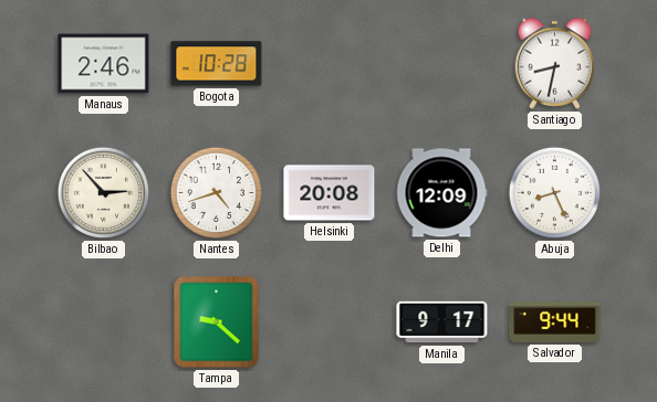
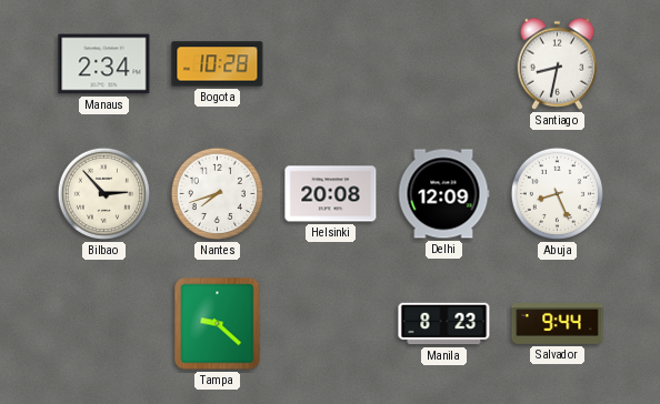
Manaus: 2:46 -> 2:34
Nantes: 4:42 -> 7:42
Manila: 9:17 -> 8:23
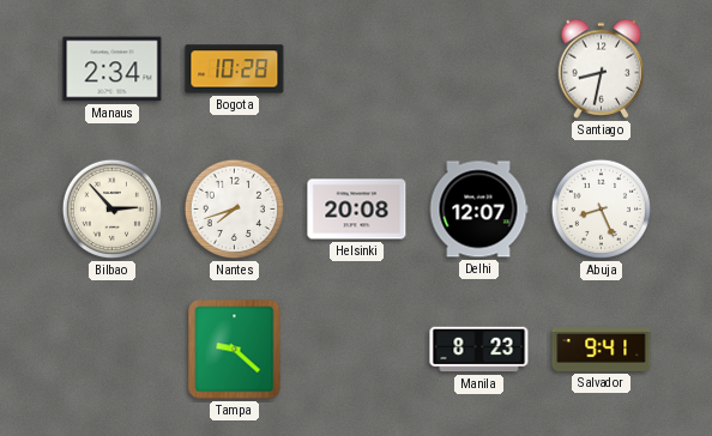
Delhi: 12:09 -> 12:07
Salvador: 9:44 -> 9:41
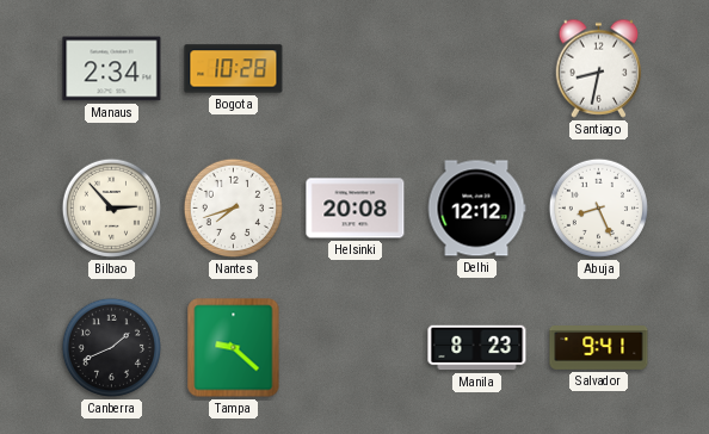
Delhi: 12:07 -> 12:12
Canberra: none -> 1:41
